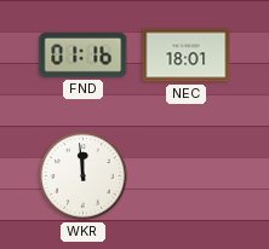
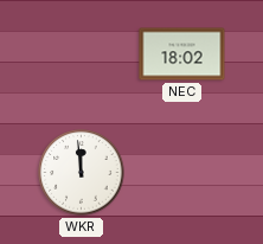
FND: 01:16 -> none
NEC: 18:01 -> 18:02
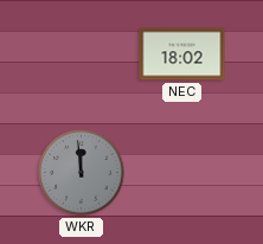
WKR dial: white -> grey
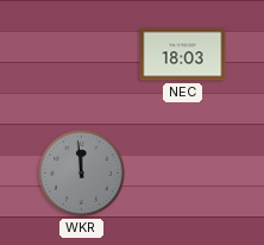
NEC: 18:02 -> 18:03
